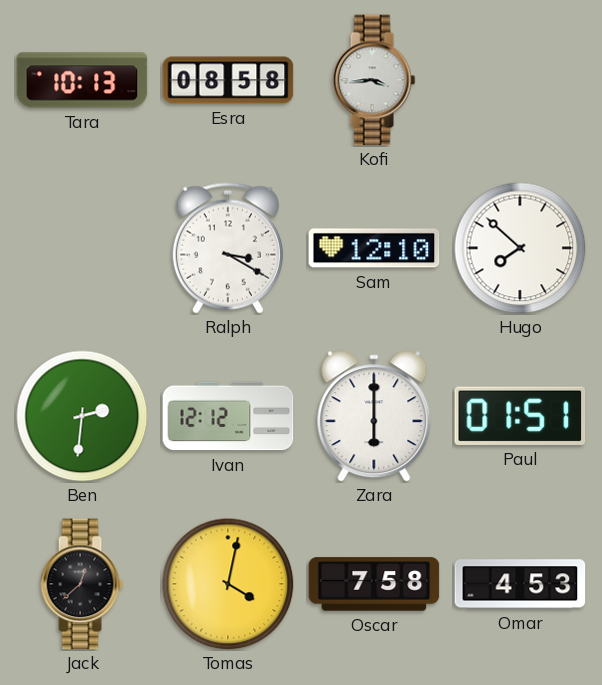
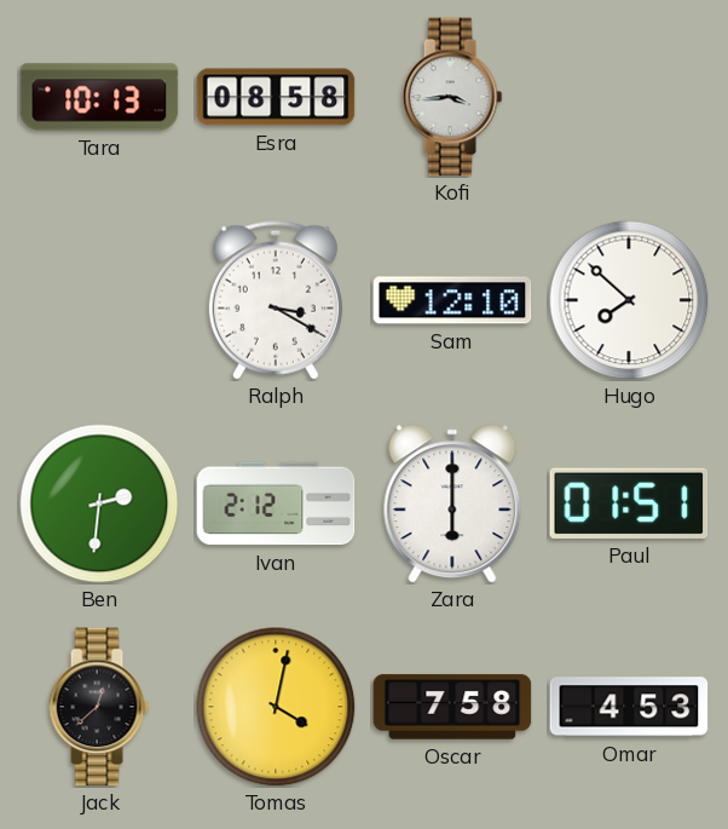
Ivan: 12:12 -> 2:12
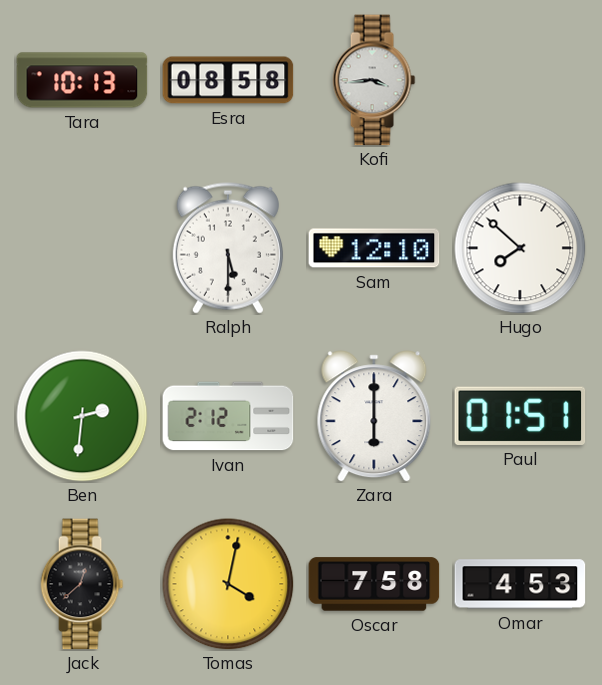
Ralph: 3:20 -> 5:30
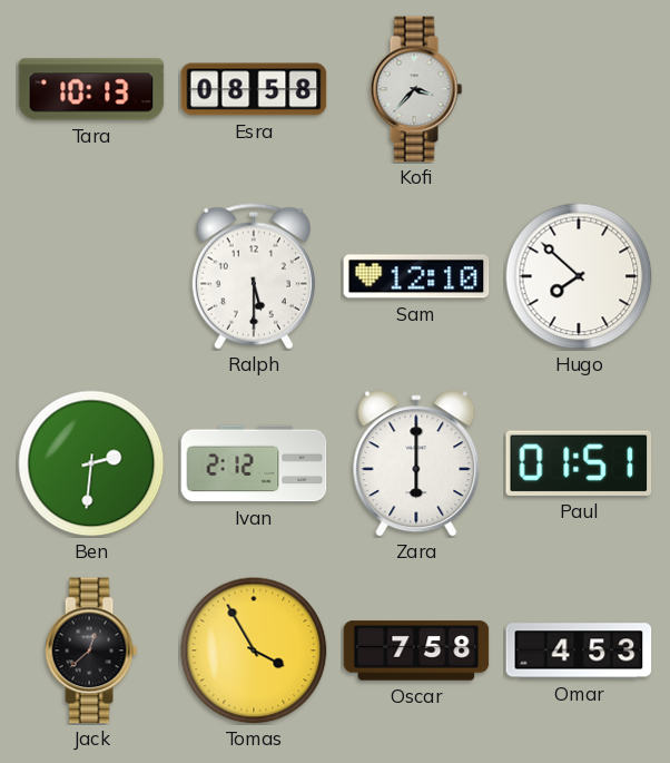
Kofi: 3:44 -> 3:37
Tomas: 4:02 -> 3:55
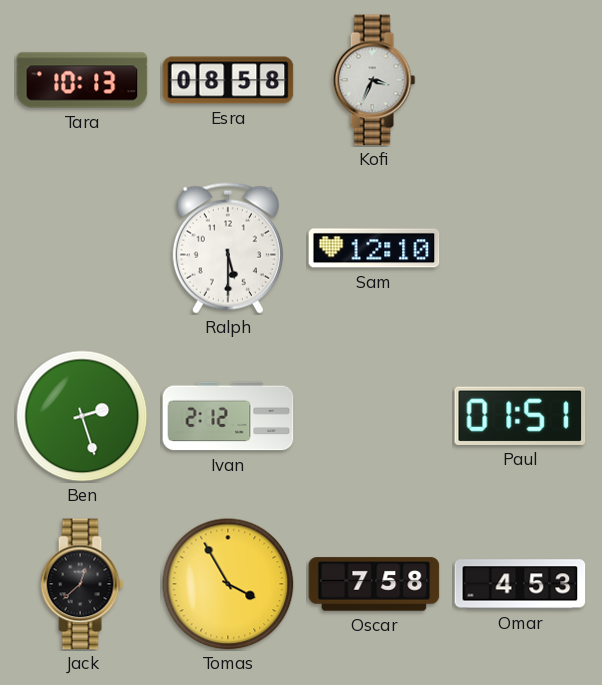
Kofi: 3:37 -> 3:34
Hugo: 7:52 -> none
Ben: 2:31 -> 2:27
Zara: 6:00 -> none
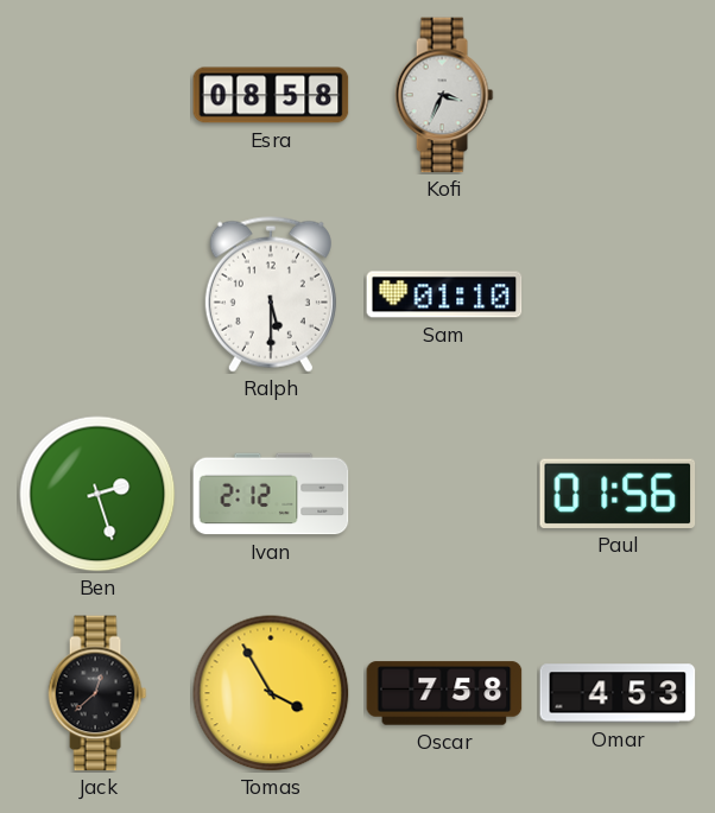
Tara: 10:13 -> none
Sam: 12:10 -> 01:10
Paul: 01:51 -> 01:56
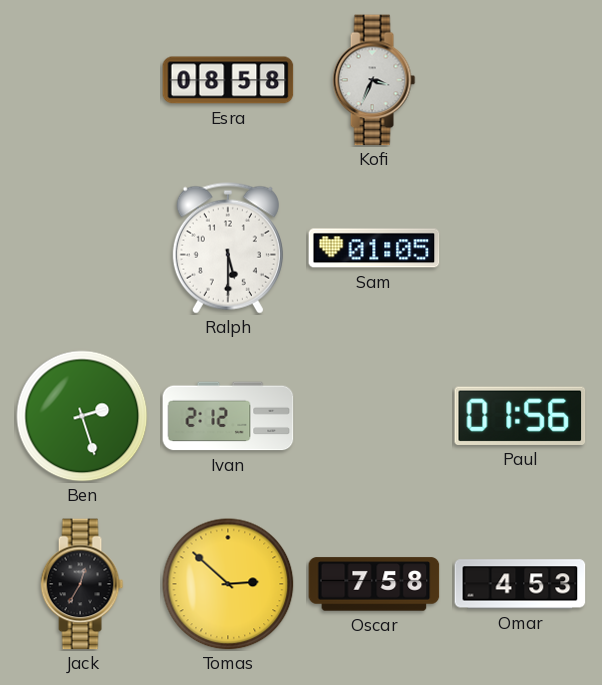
Sam: 01:10 -> 01:05
Jack: 12:38 -> 12:35
Tomas: 3:55 -> 2:52
